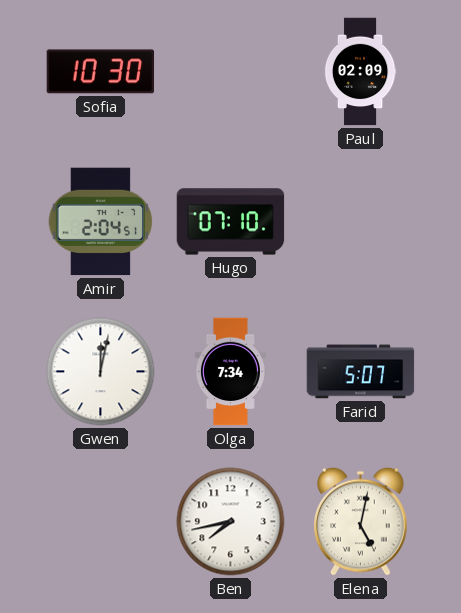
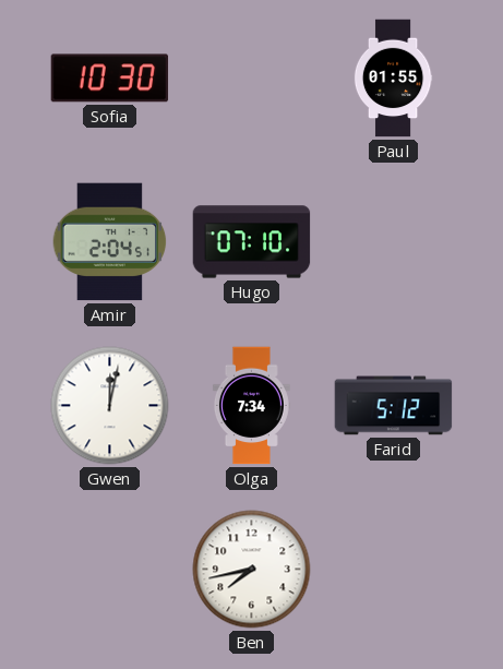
Paul: 02:09 -> 01:55
Farid: 5:07 -> 5:12
Elena: 5:02 -> none
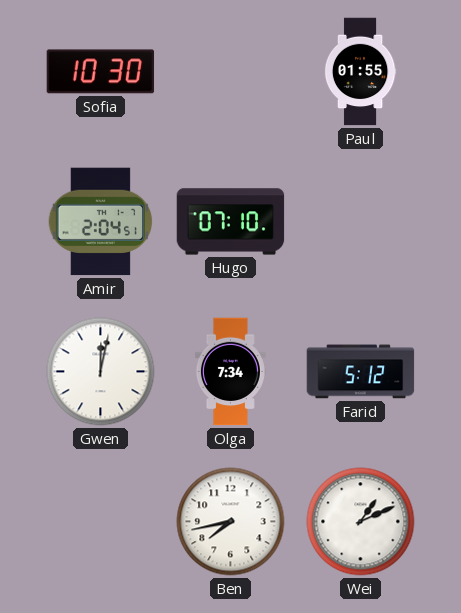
Wei: none -> 1:11
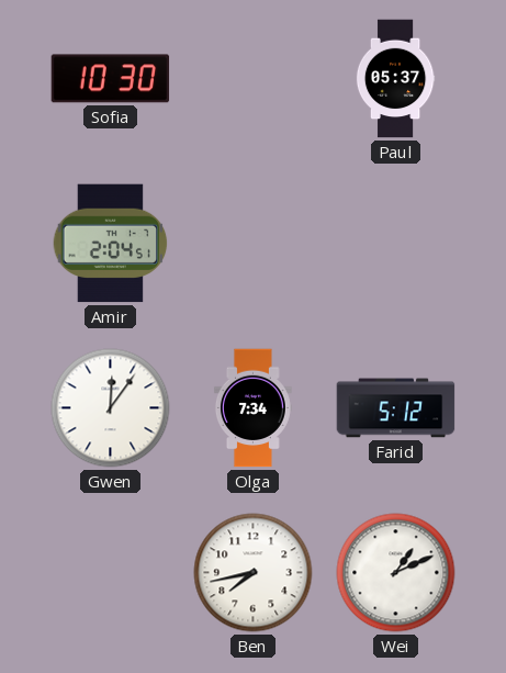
Paul: 01:55 -> 05:37
Hugo: 07:10 -> none
Gwen: 12:02 -> 12:06
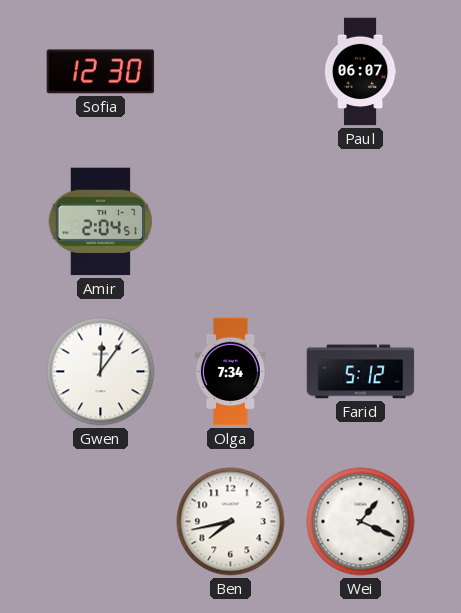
Sofia: 10:30 -> 12:30
Paul: 05:37 -> 06:07
Wei: 1:11 -> 1:19
